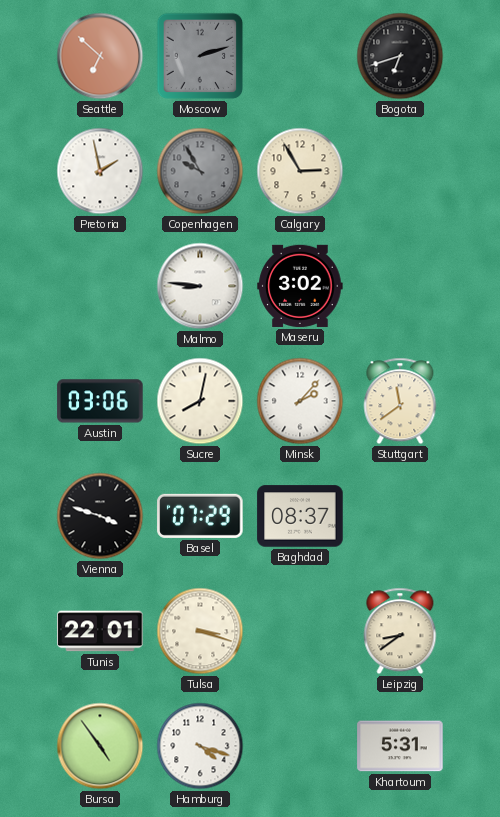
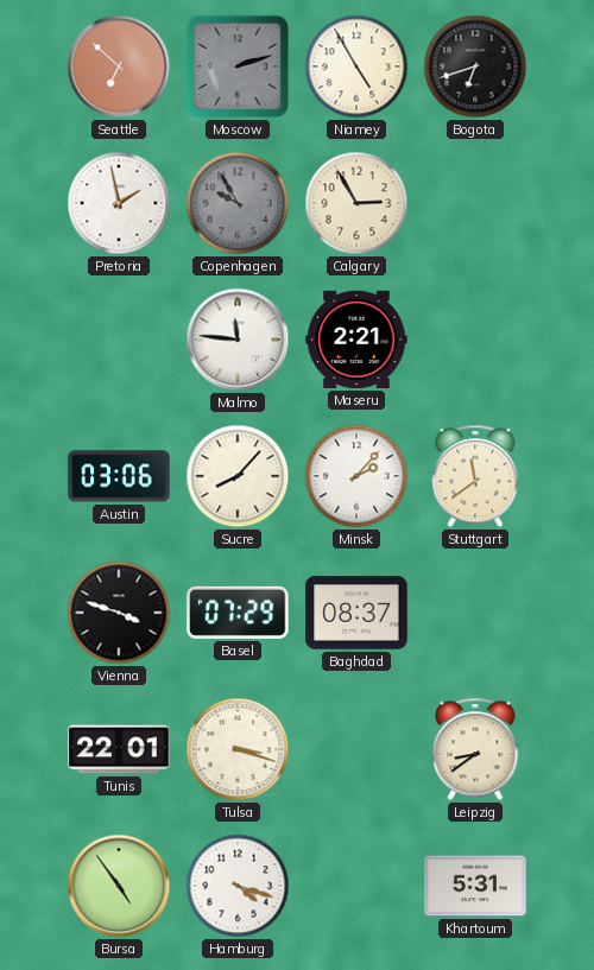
Niamey: none -> 4:55
Malmo: 8:46 -> 11:46
Maseru: 3:02 -> 2:21
Sucre: 8:02 -> 8:07
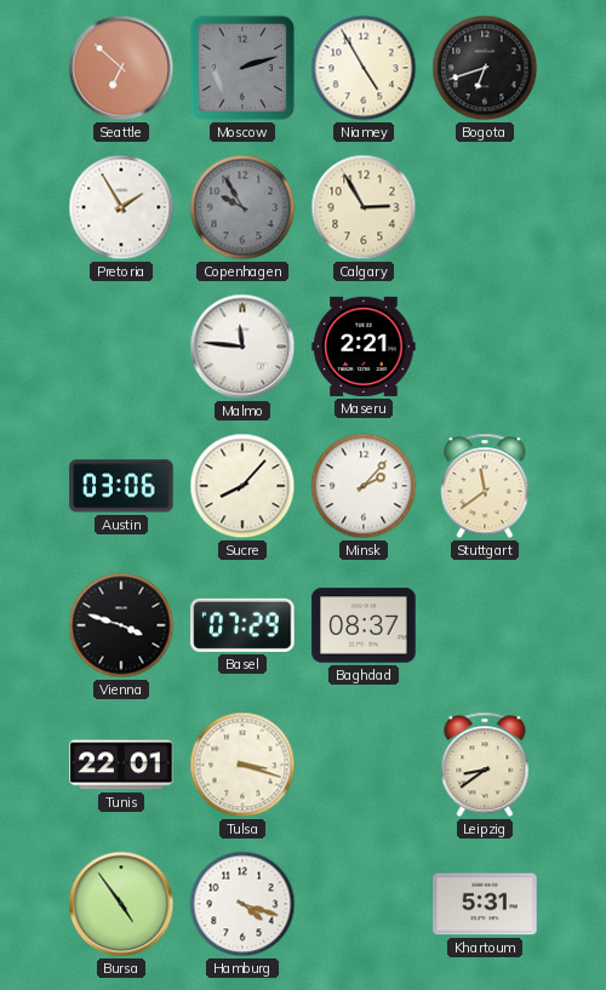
Pretoria: 1:58 -> 1:55
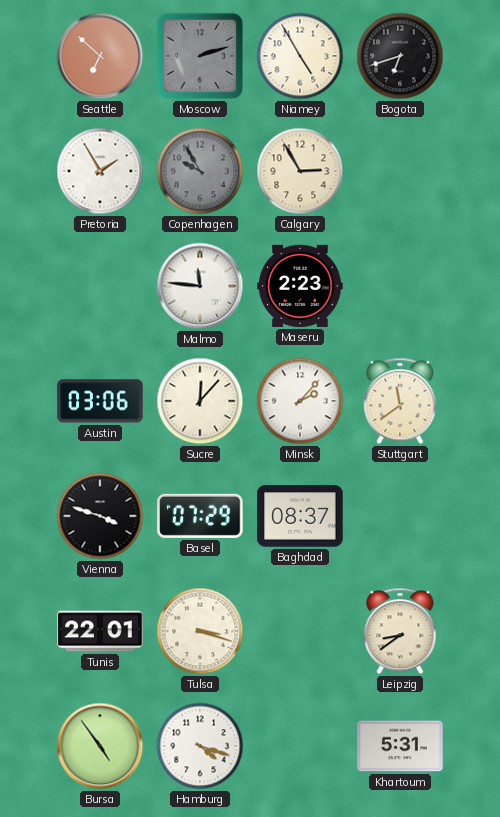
Maseru: 2:21 -> 2:23
Sucre: 8:07 -> 12:07
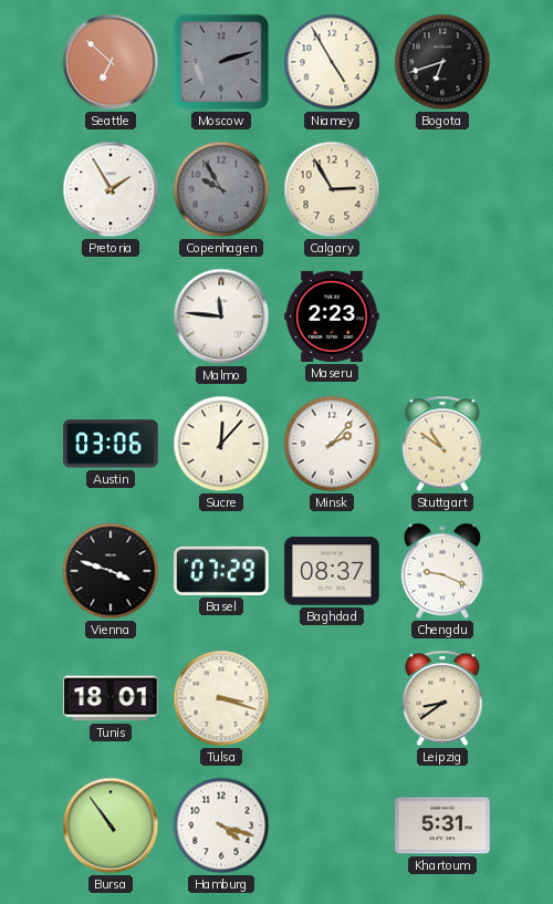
Stuttgart: 11:39 -> 10:51
Chengdu: none -> 9:19
Tunis: 22:01 -> 18:01
Bursa: 4:54 -> 10:54
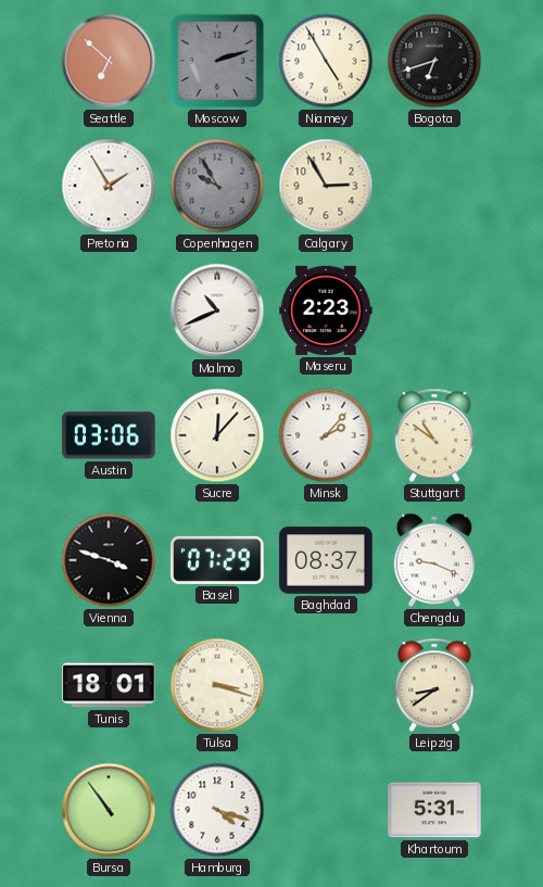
Malmo: 11:46 -> 10:41
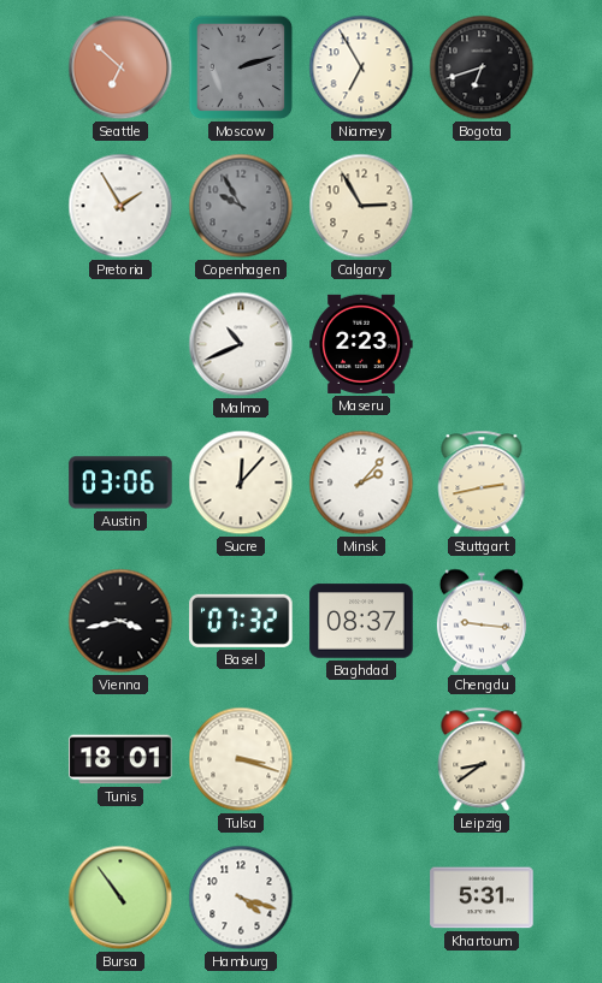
Niamey: 4:55 -> 6:55
Stuttgart: 10:51 -> 2:43
Vienna: 3:48 -> 3:43
Basel: 07:29 -> 07:32
Chengdu: 9:19 -> 9:16
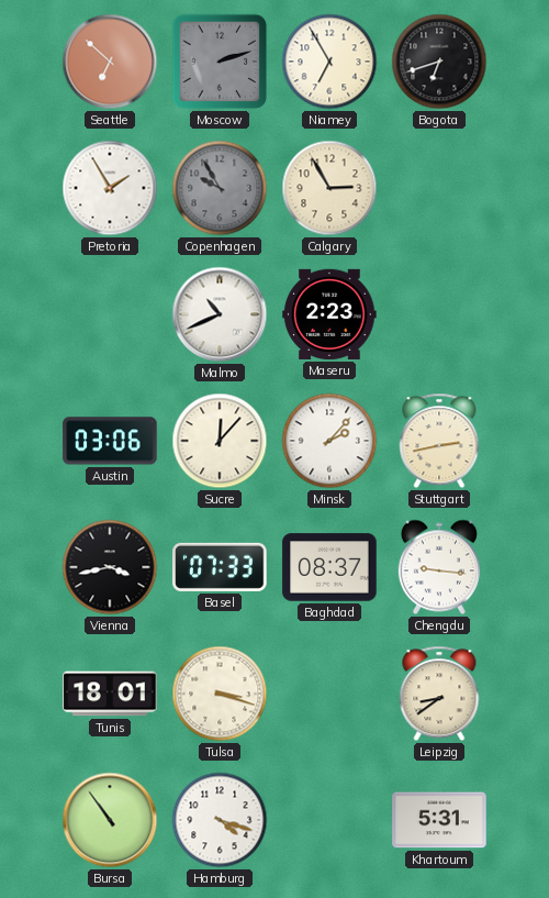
Basel: 07:32 -> 07:33
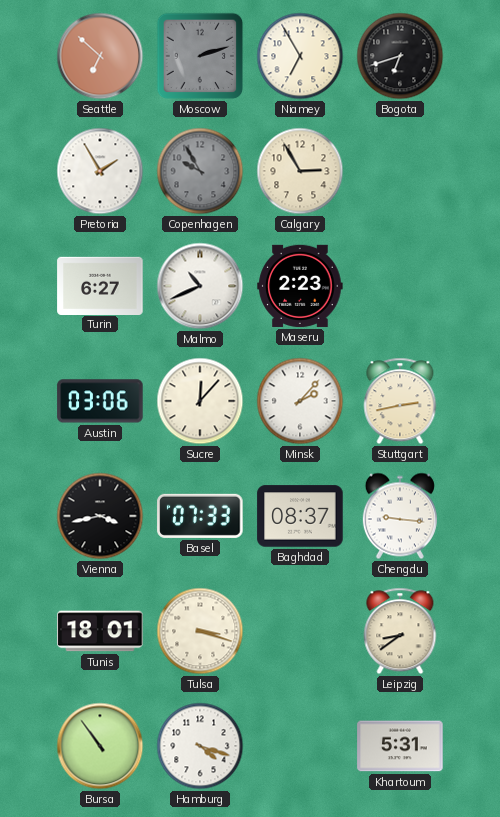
Turin: none -> 6:27
